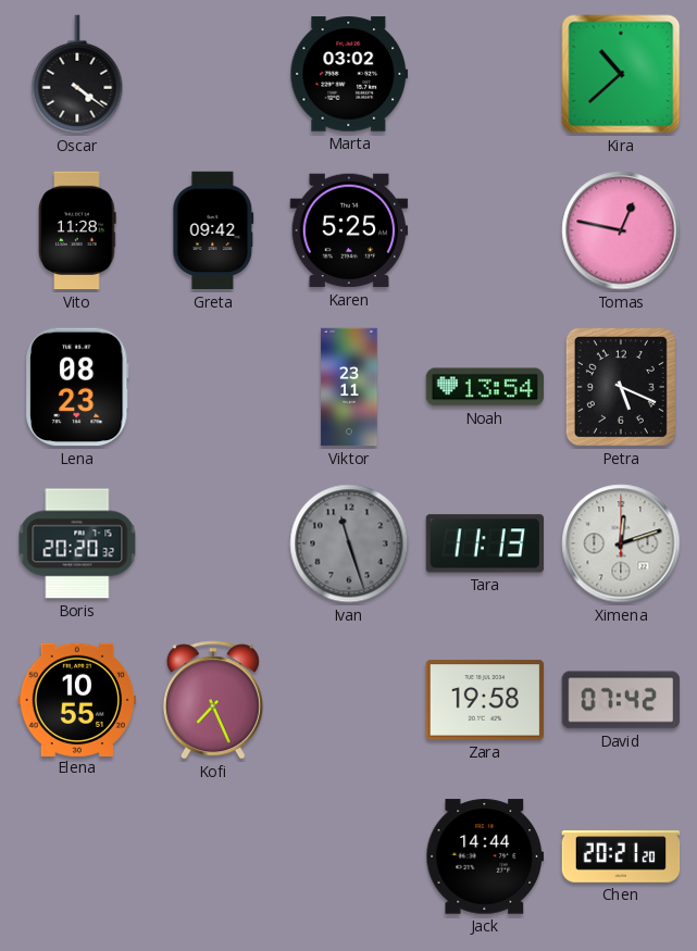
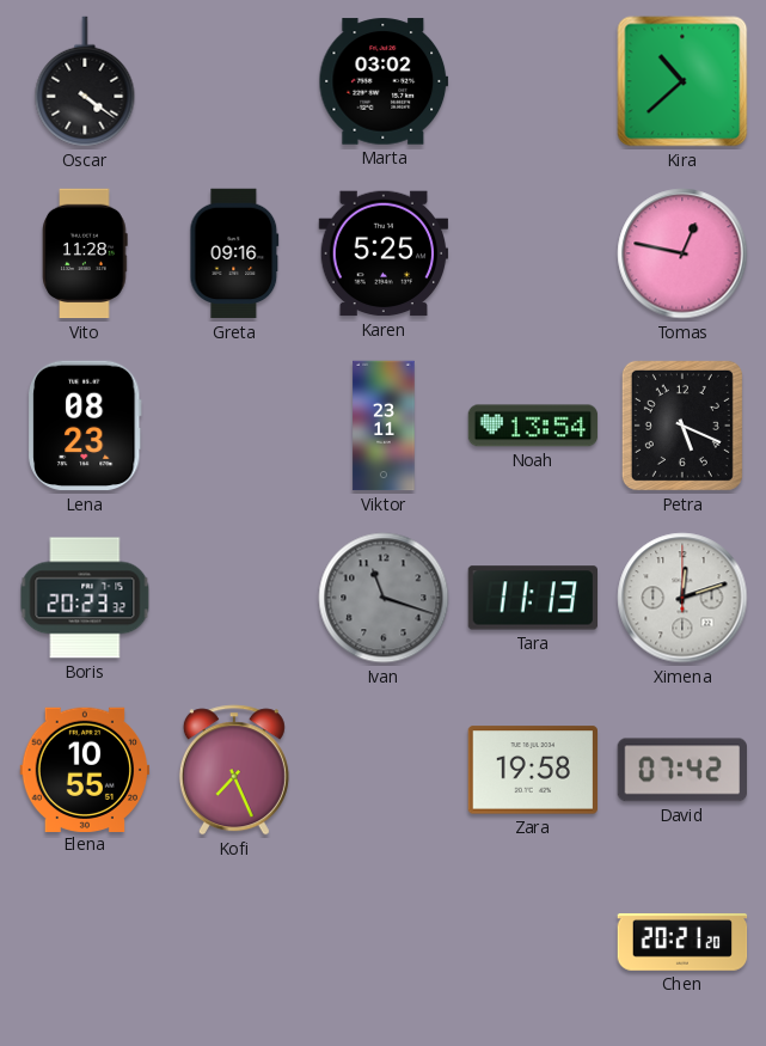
Greta: 09:42 -> 09:16
Boris: 20:20 -> 20:23
Ivan: 11:27 -> 11:18
Jack: 14:44 -> none
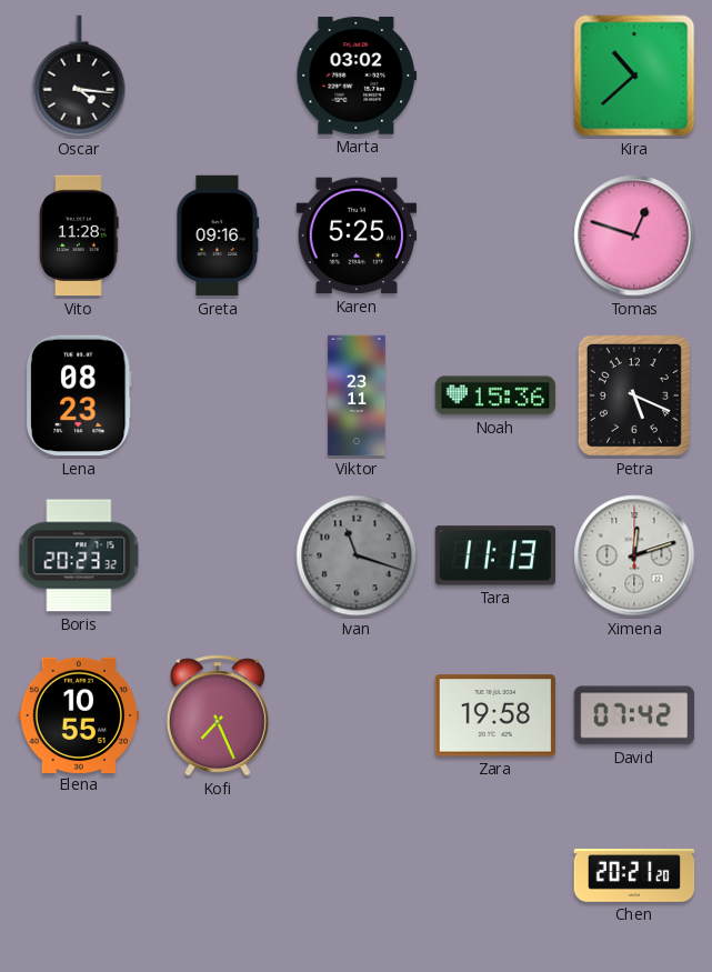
Oscar: 4:21 -> 4:16
Tomas: 12:47 -> 12:48
Noah: 13:54 -> 15:36
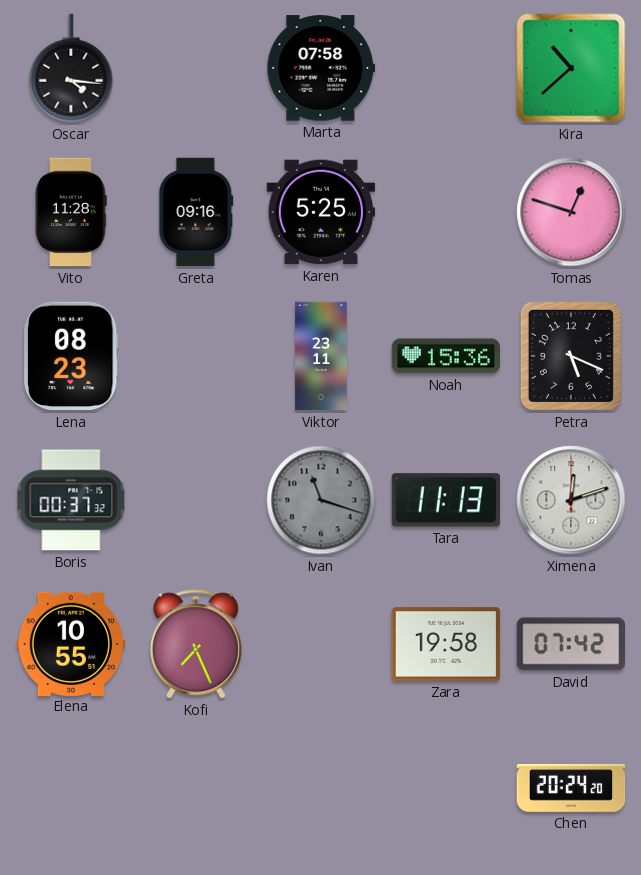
Marta: 03:02 -> 07:58
Boris: 20:23 -> 00:37
Chen: 20:21 -> 20:24
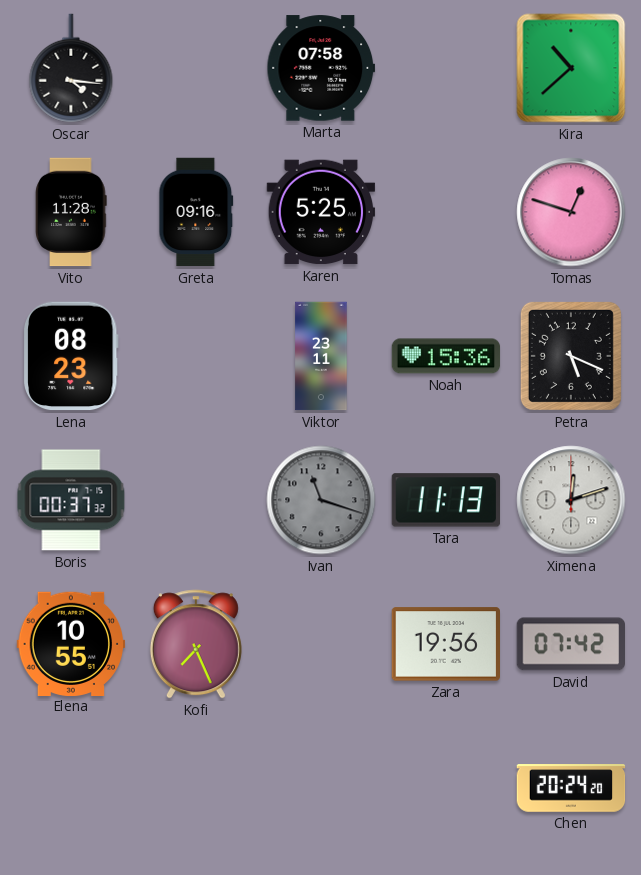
Zara: 19:58 -> 19:56
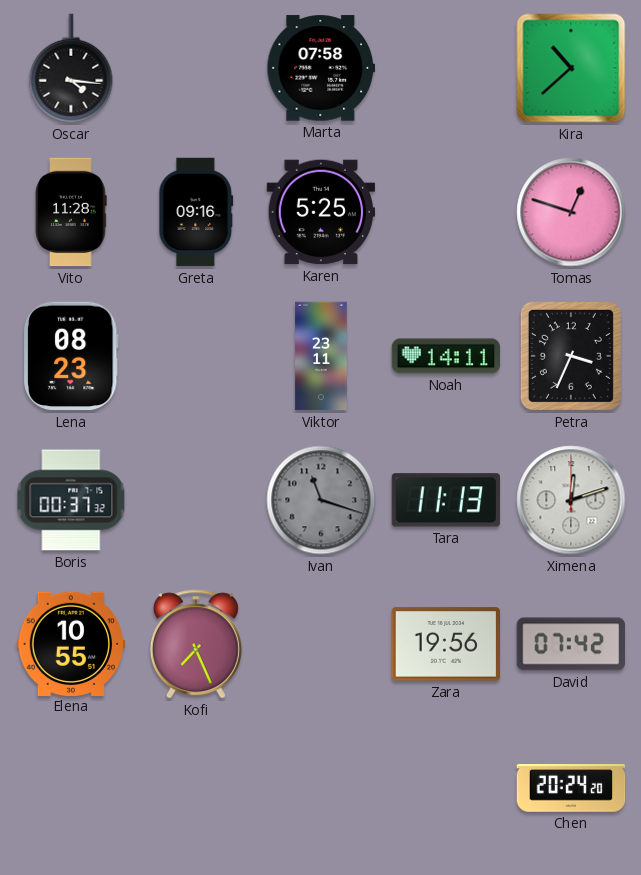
Noah: 15:36 -> 14:11
Petra: 5:19 -> 3:34
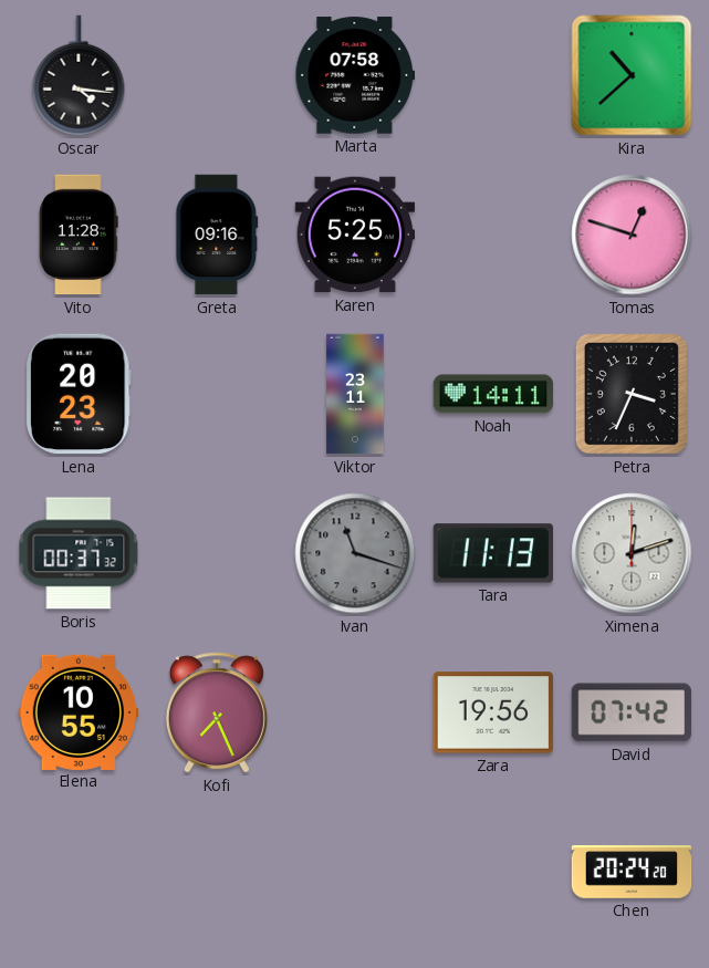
Lena: 08:23 -> 20:23
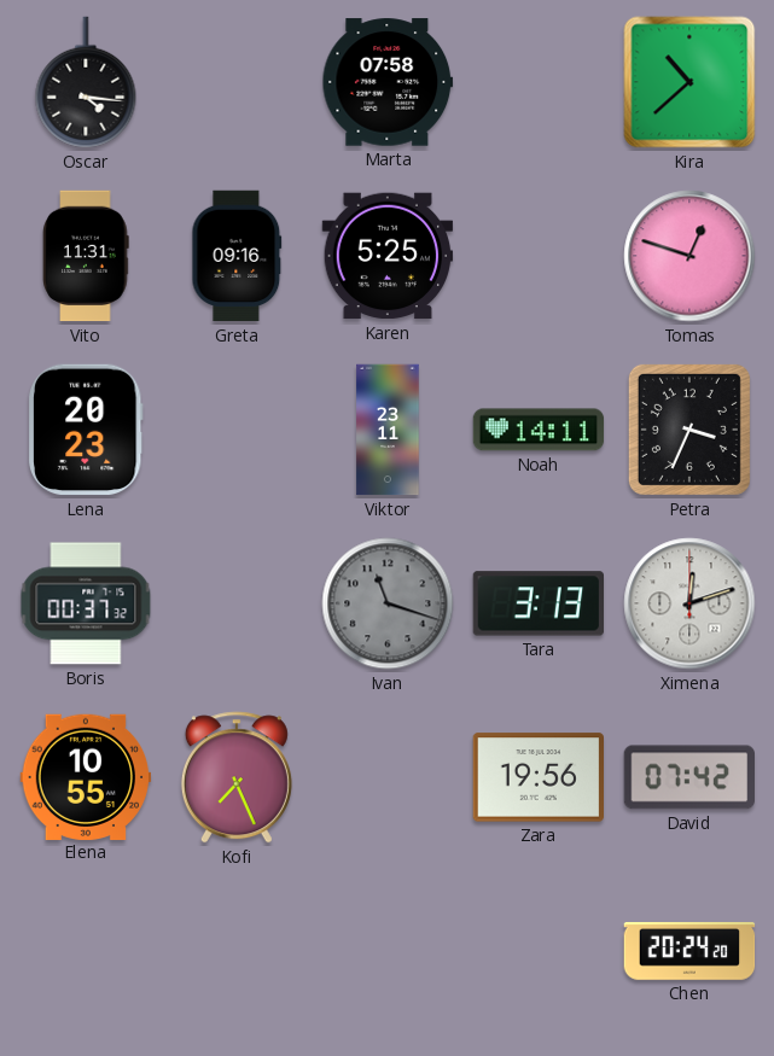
Vito: 11:28 -> 11:31
Tara: 11:13 -> 3:13
